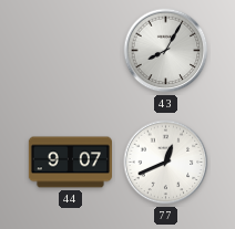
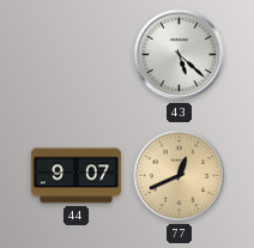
43: 8:05 -> 5:22
77 dial: white -> champagne
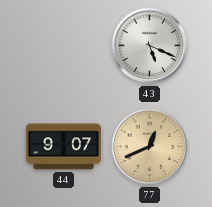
43: 5:22 -> 5:19
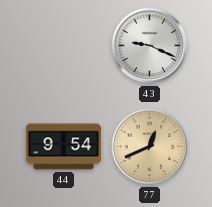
43: 5:19 -> 9:19
44: 9:07 -> 9:54
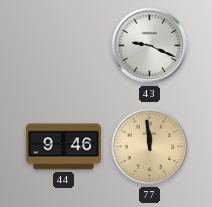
44: 9:54 -> 9:46
77: 12:41 -> 11:59
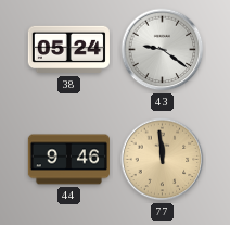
38: none -> 05:24
43: 9:19 -> 9:21
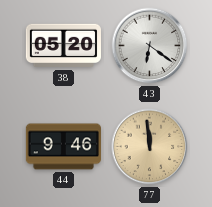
38: 05:24 -> 05:20
43: 9:21 -> 6:21
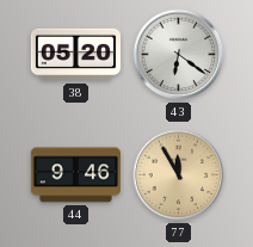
77: 11:59 -> 11:55
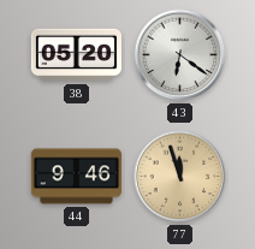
77: 11:55 -> 11:57
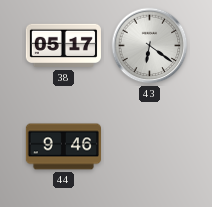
38: 05:20 -> 05:17
77: 11:57 -> none
